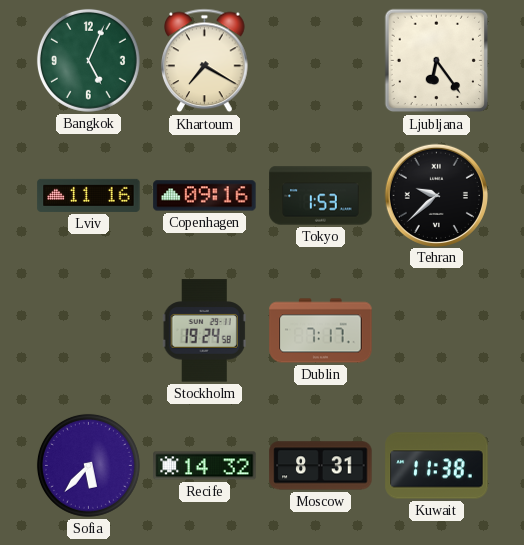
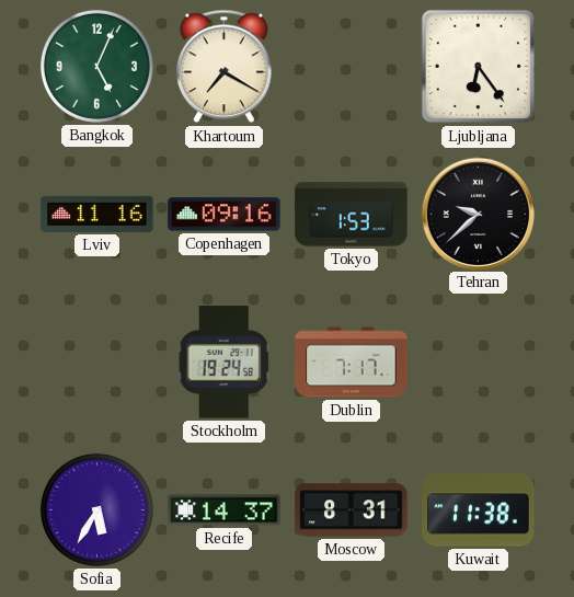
Sofia: 5:37 -> 5:35
Recife: 14:32 -> 14:37
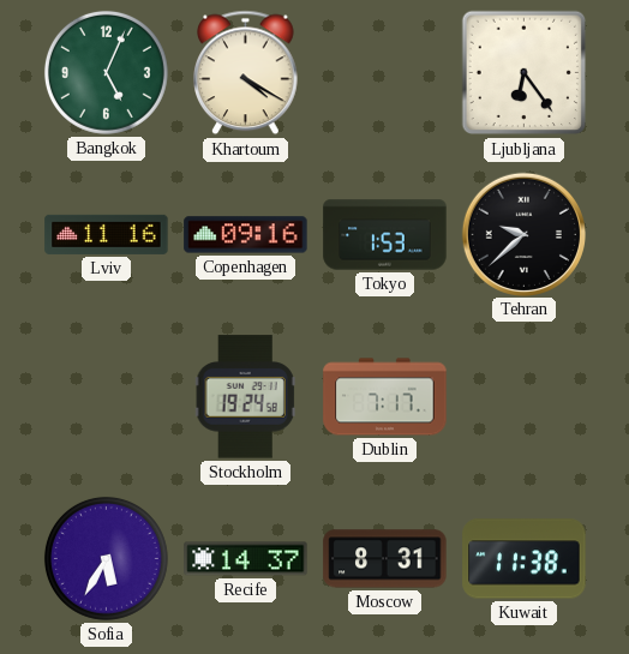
Khartoum: 7:20 -> 4:20
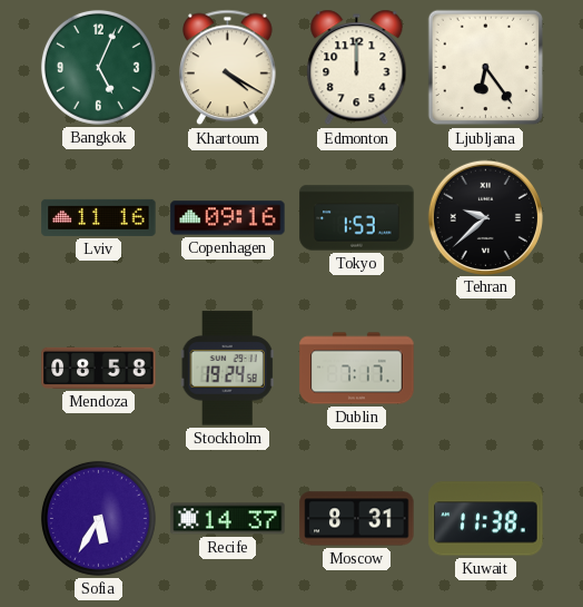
Edmonton: none -> 12:00
Mendoza: none -> 08:58
